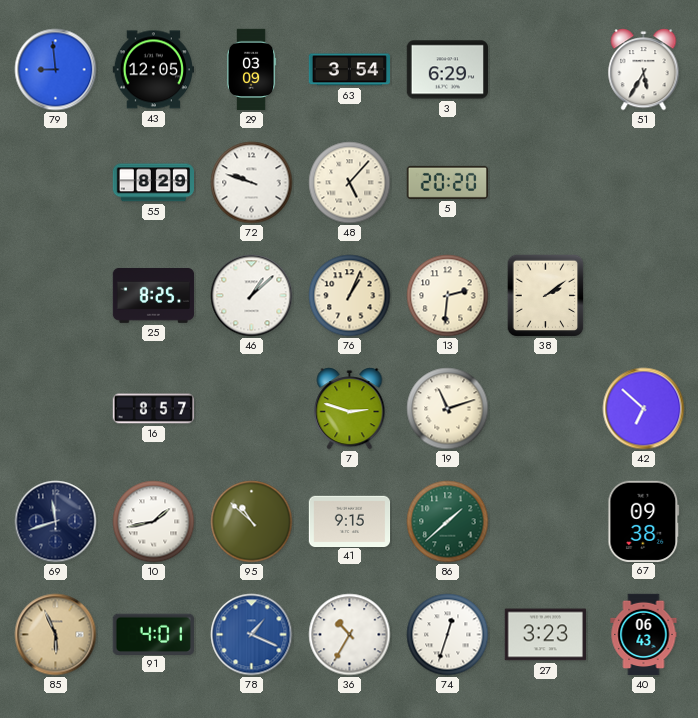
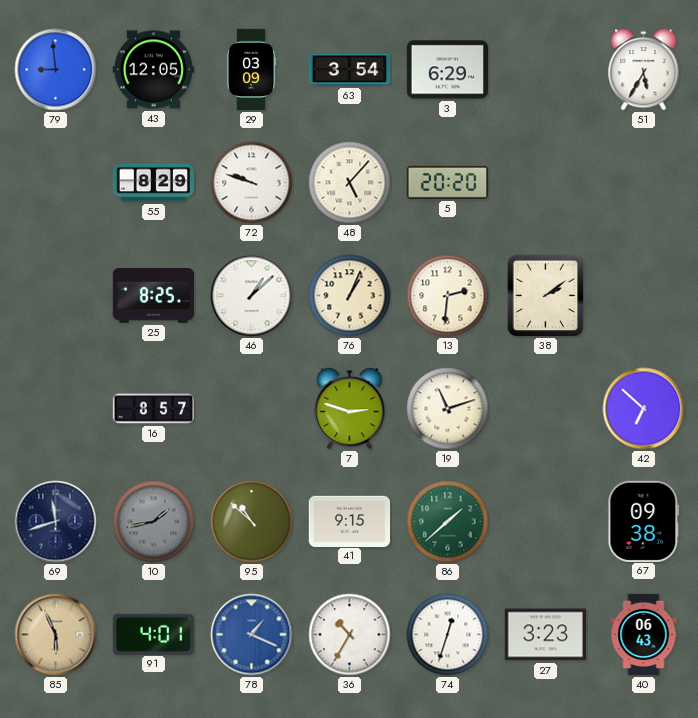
10 dial: white -> grey
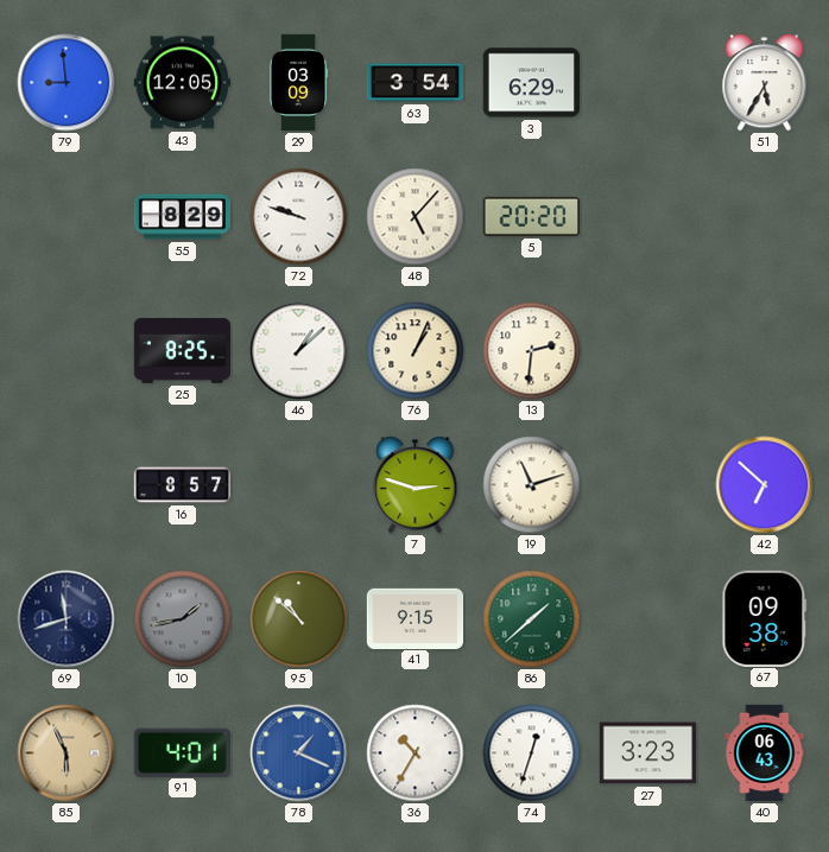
38: 2:09 -> none
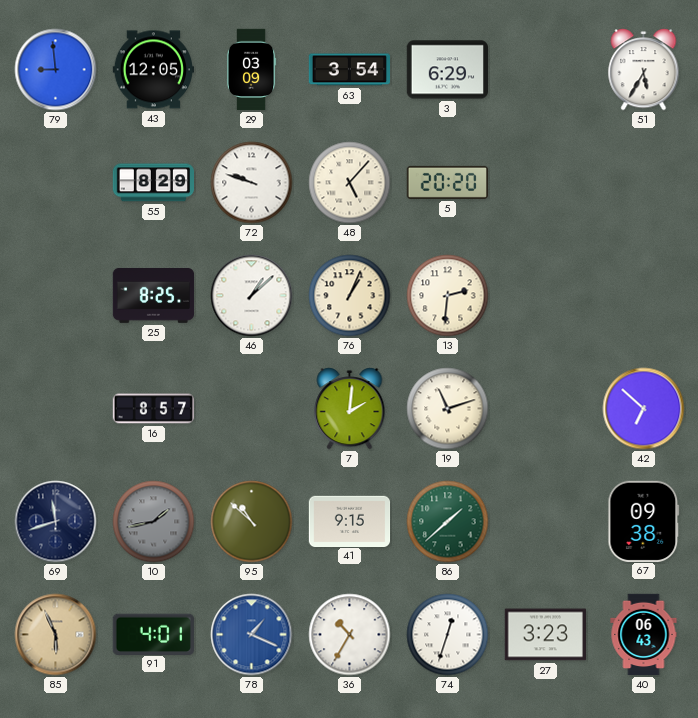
7: 2:48 -> 2:01
